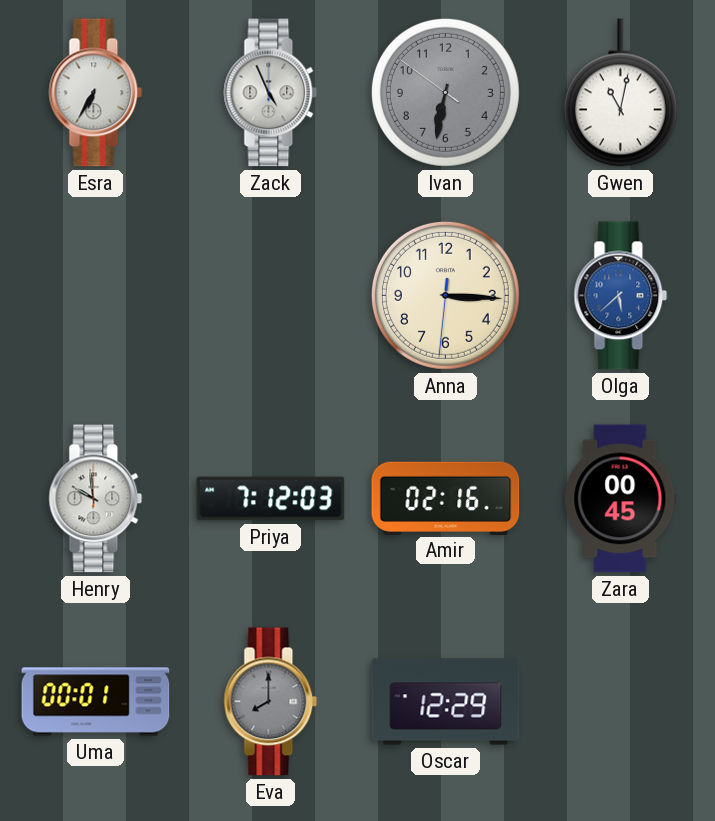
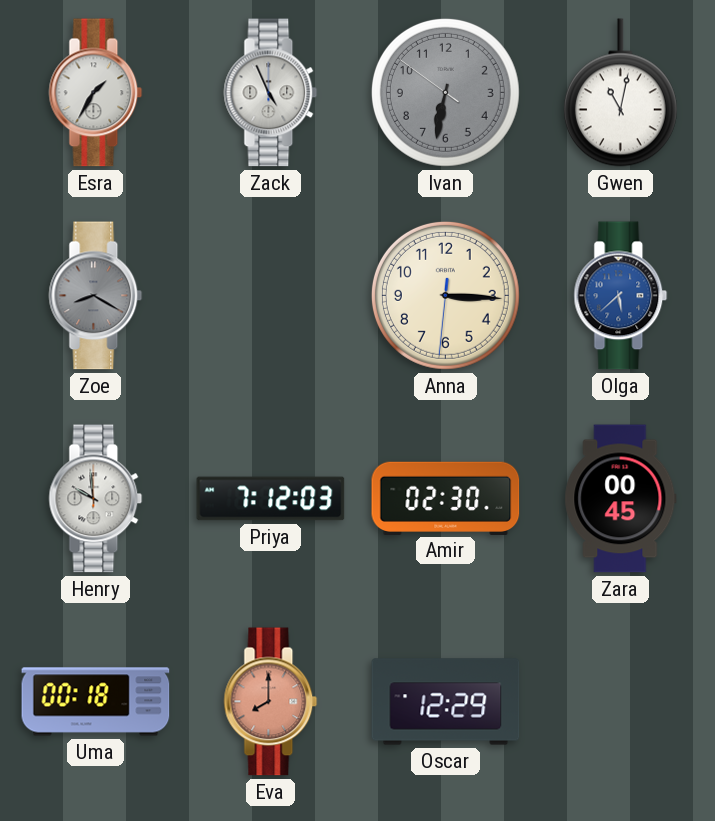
Esra: 6:35 -> 1:35
Zoe: none -> 8:20
Amir: 02:16 -> 02:30
Uma: 00:01 -> 00:18
Eva dial: grey -> salmon
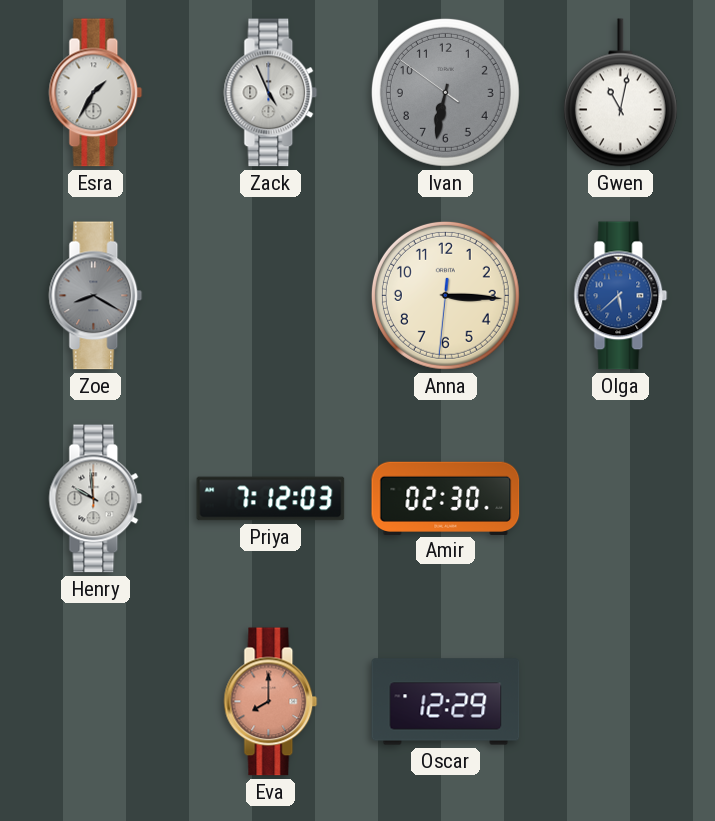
Zara: 00:45 -> none
Uma: 00:18 -> none
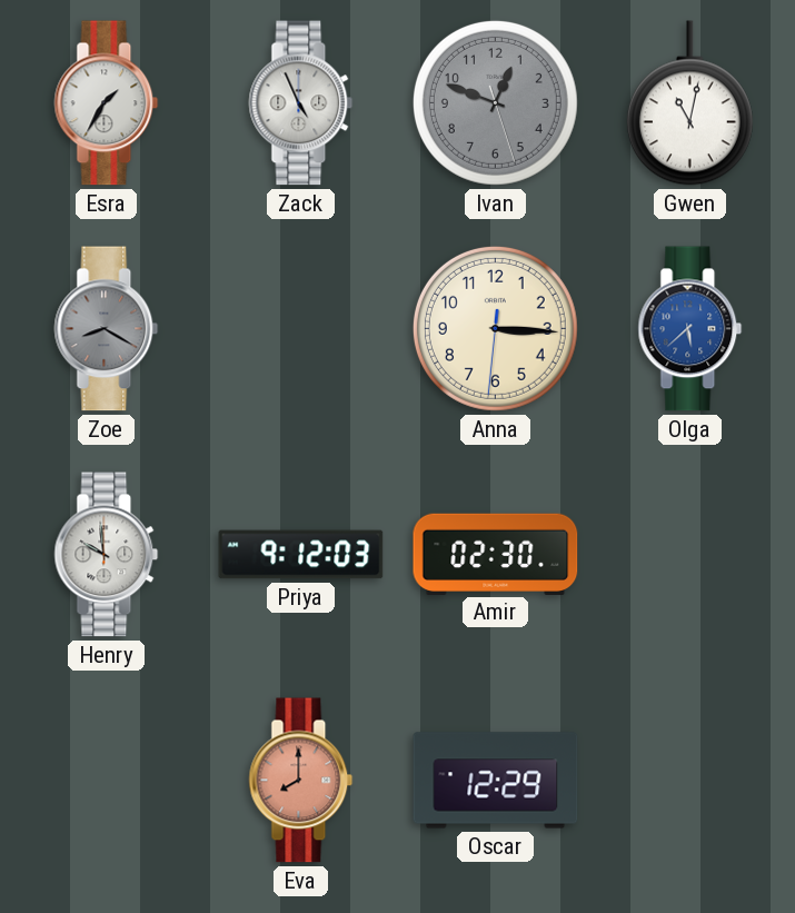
Ivan: 6:31 -> 12:48
Priya: 7:12 -> 9:12
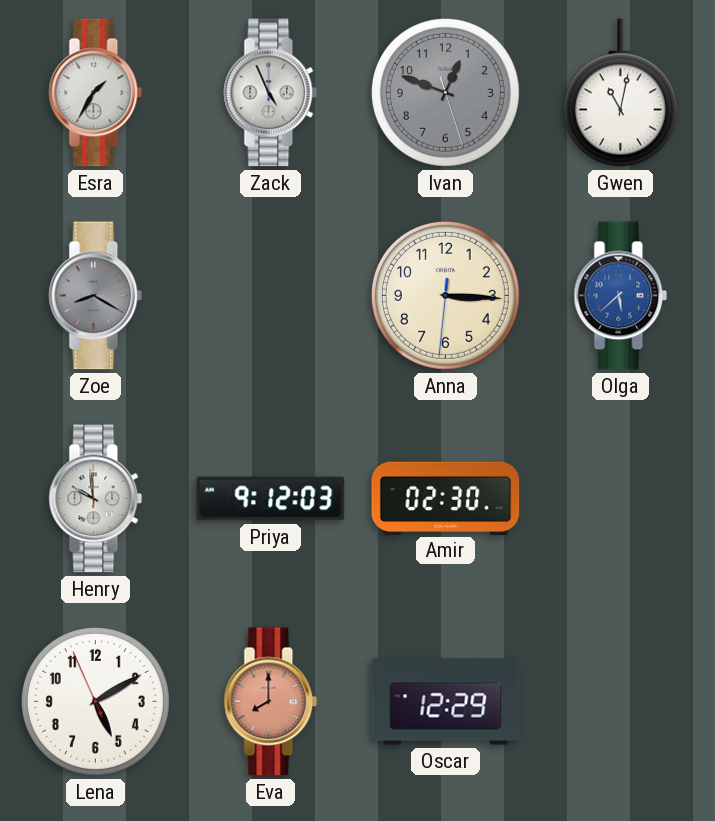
Lena: none -> 5:09
